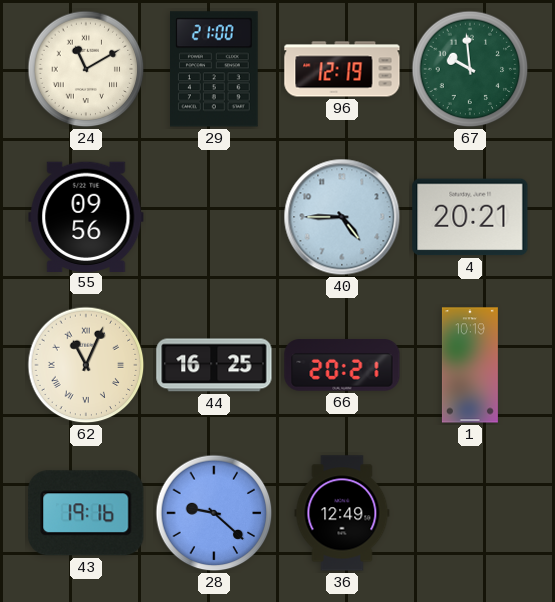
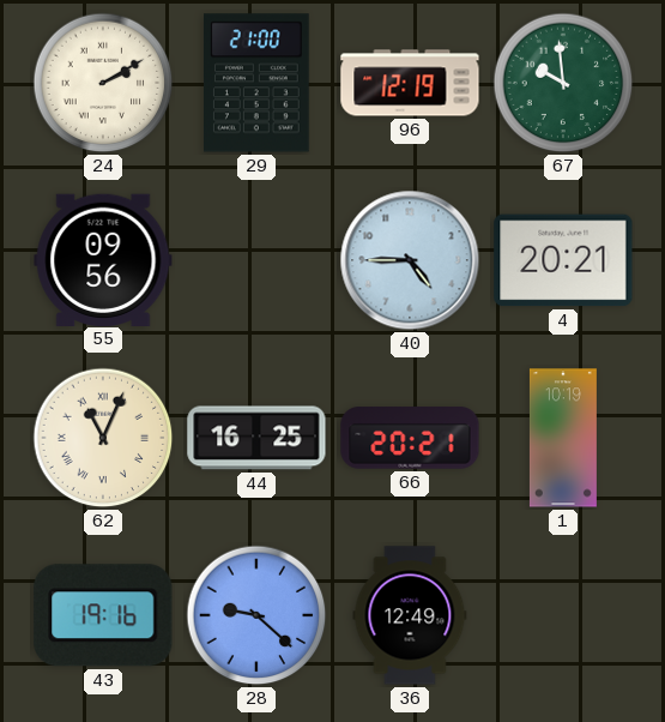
24: 11:10 -> 2:10
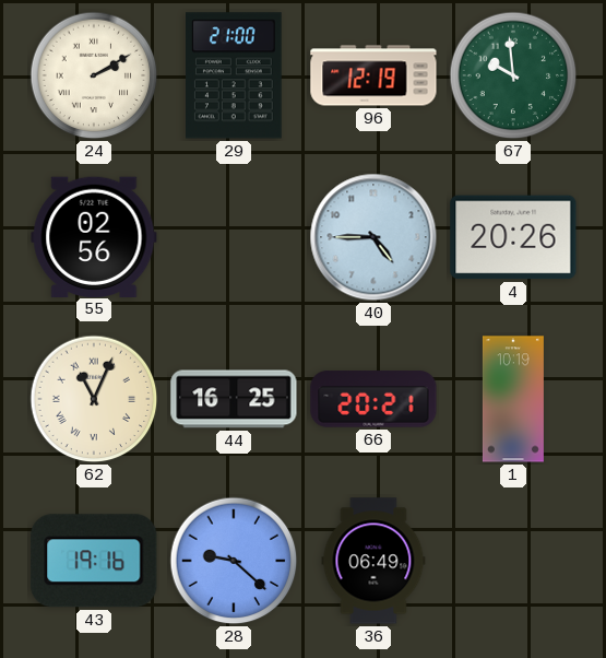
55: 09:56 -> 02:56
4: 20:21 -> 20:26
36: 12:49 -> 06:49
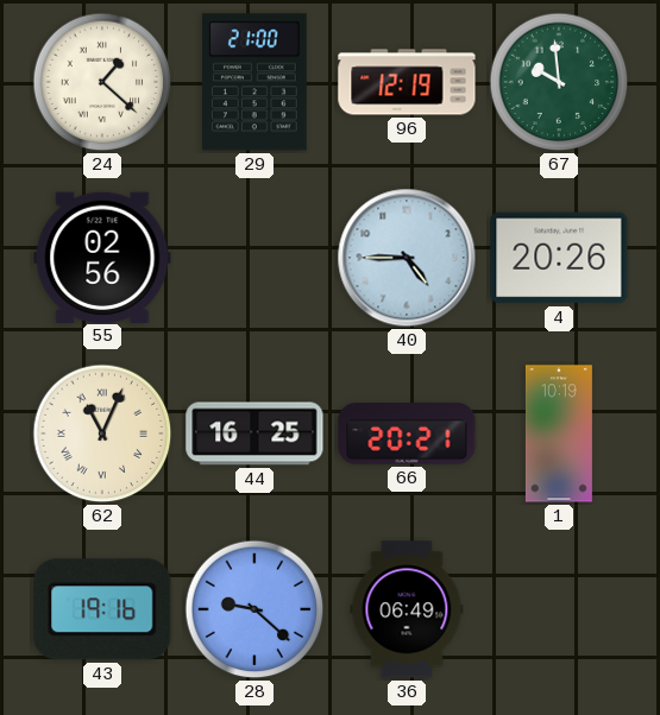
24: 2:10 -> 1:22
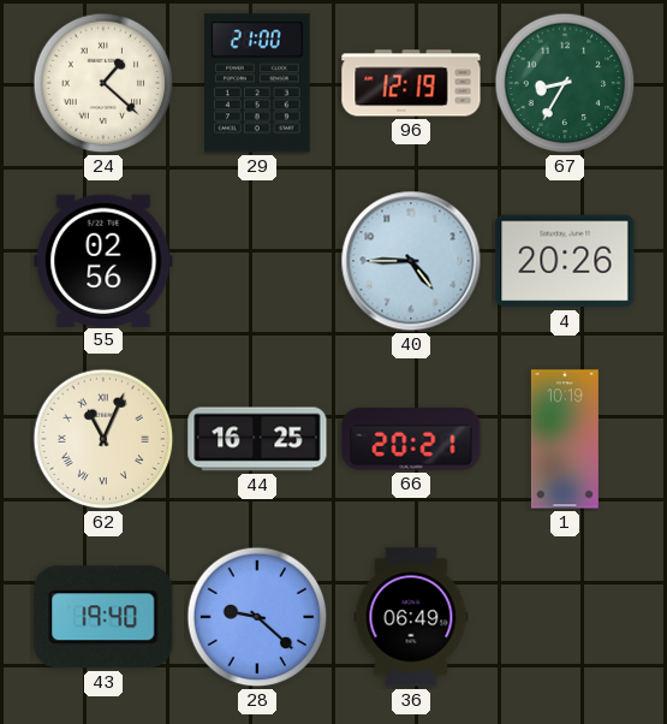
67: 9:59 -> 8:35
43: 19:16 -> 19:40
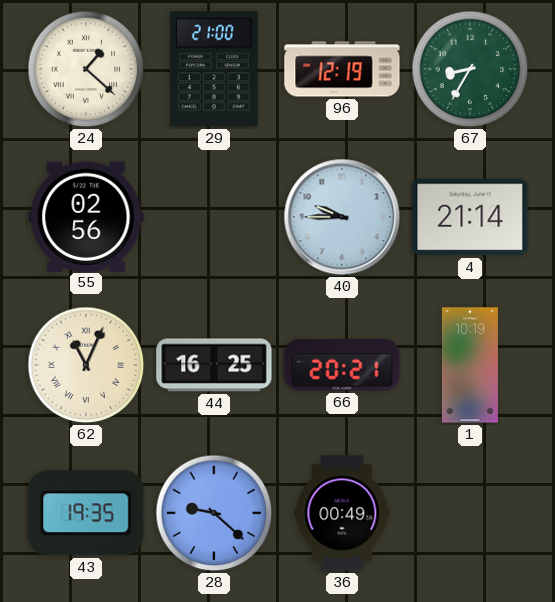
40: 4:45 -> 9:45
4: 20:26 -> 21:14
43: 19:40 -> 19:35
36: 06:49 -> 00:49
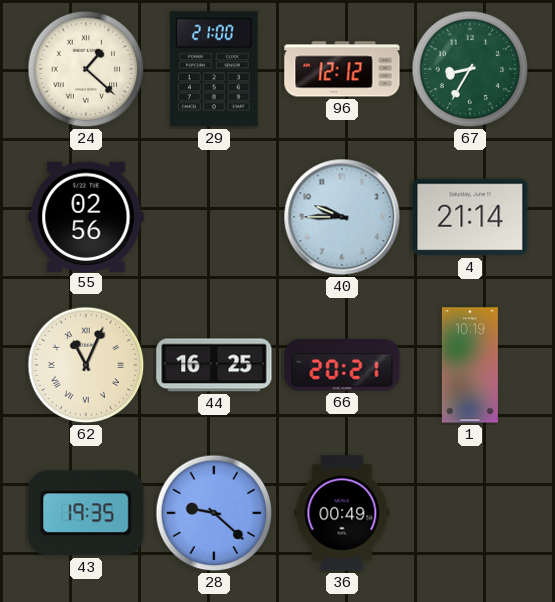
96: 12:19 -> 12:12
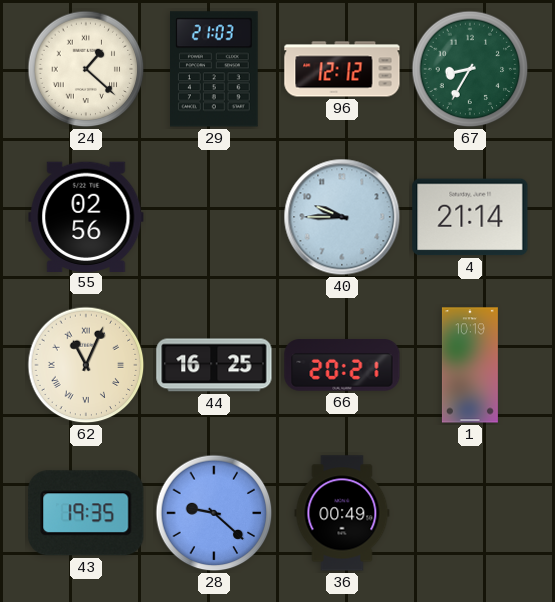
29: 21:00 -> 21:03
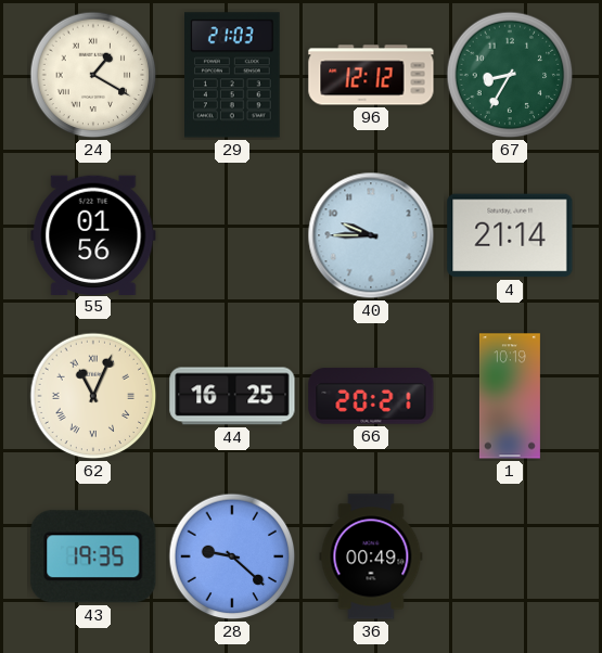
24: 1:22 -> 1:20
55: 02:56 -> 01:56
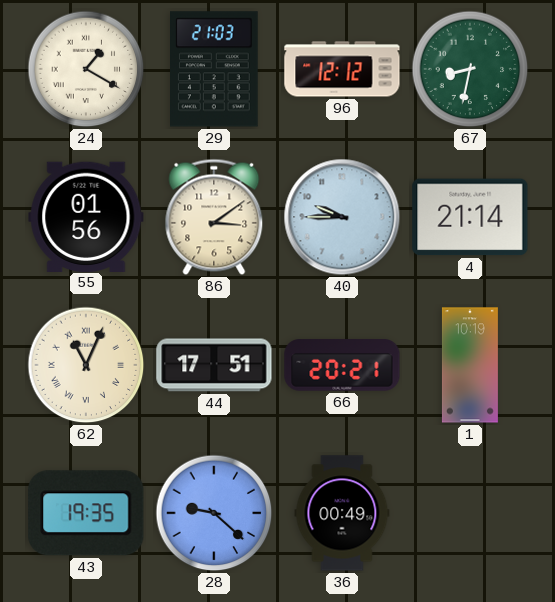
67: 8:35 -> 8:32
86: none -> 3:09
44: 16:25 -> 17:51
